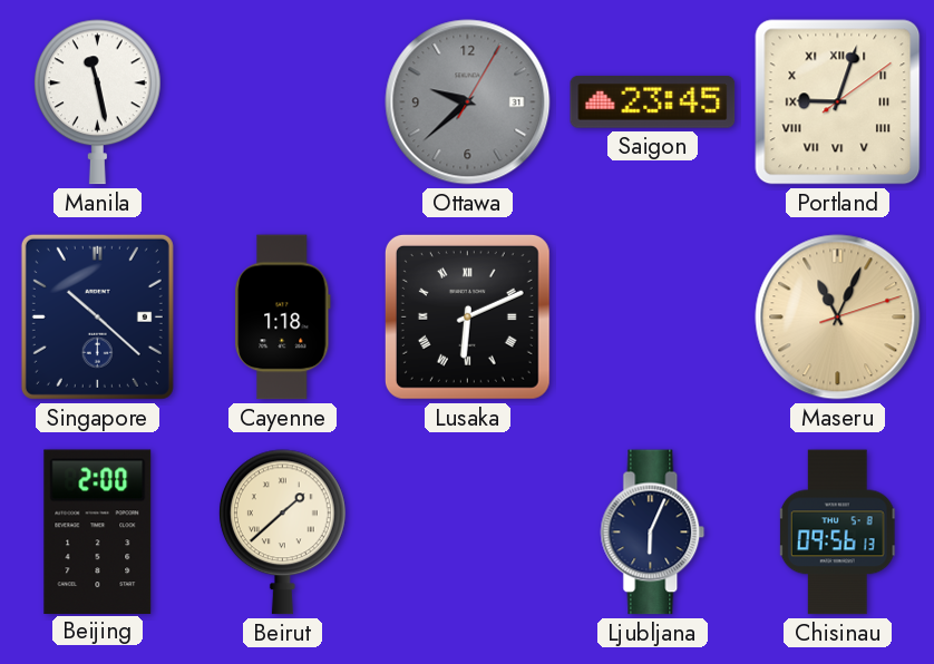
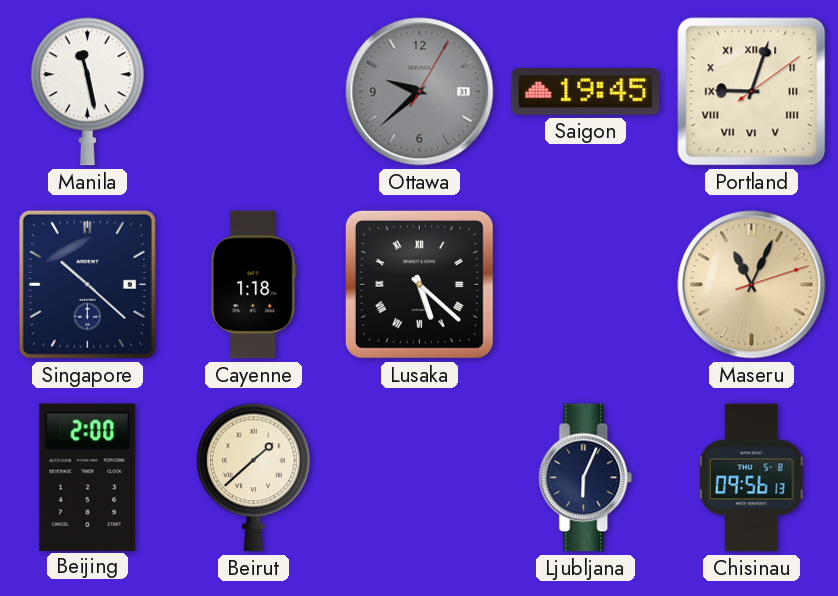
Saigon: 23:45 -> 19:45
Lusaka: 6:11 -> 5:22
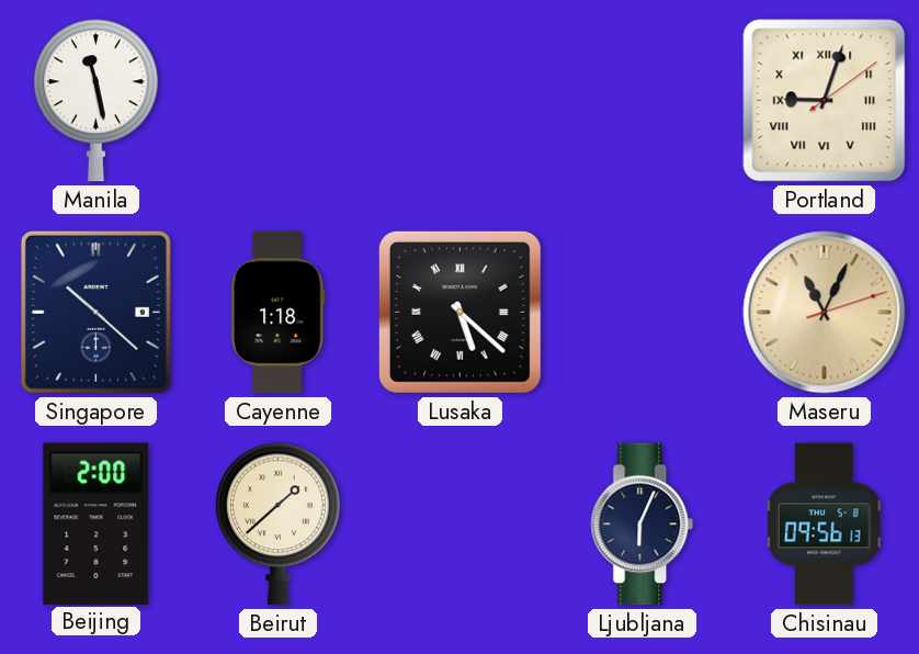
Ottawa: 9:38 -> none
Saigon: 19:45 -> none
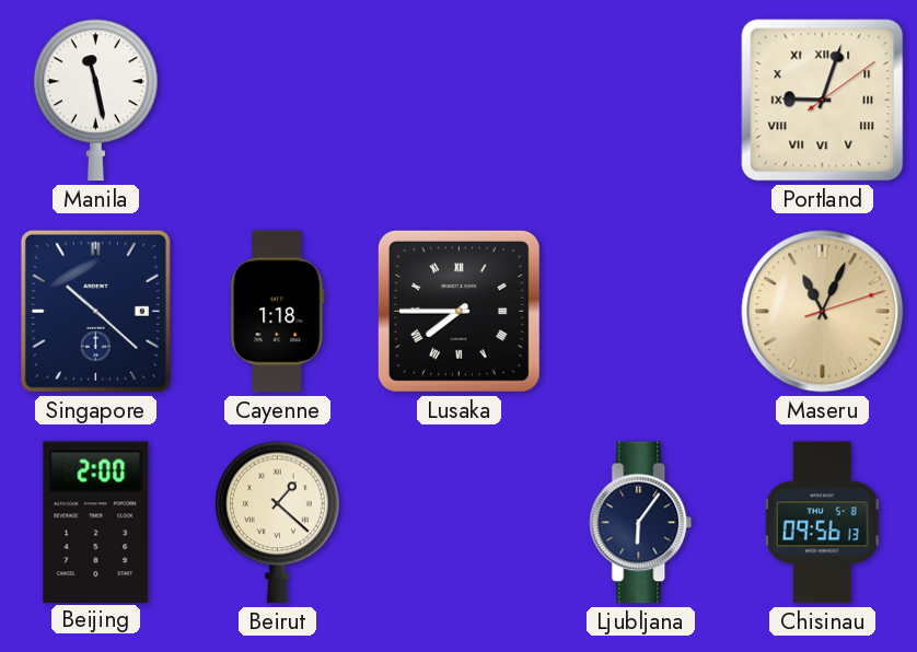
Lusaka: 5:22 -> 7:45
Beirut: 1:38 -> 1:22
Ljubljana: 6:04 -> 6:06
